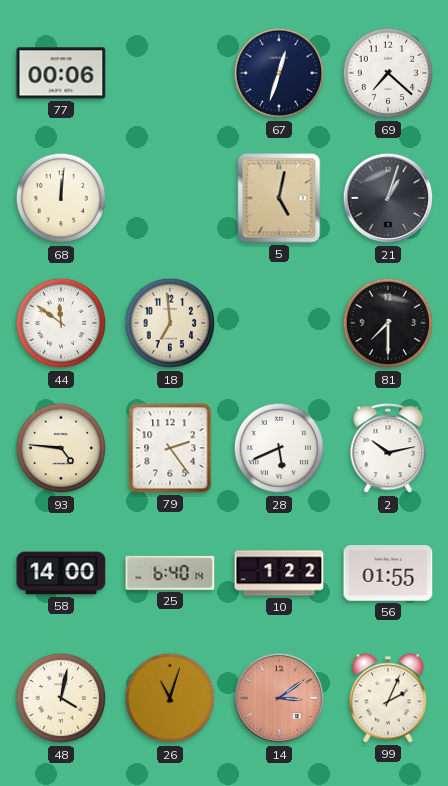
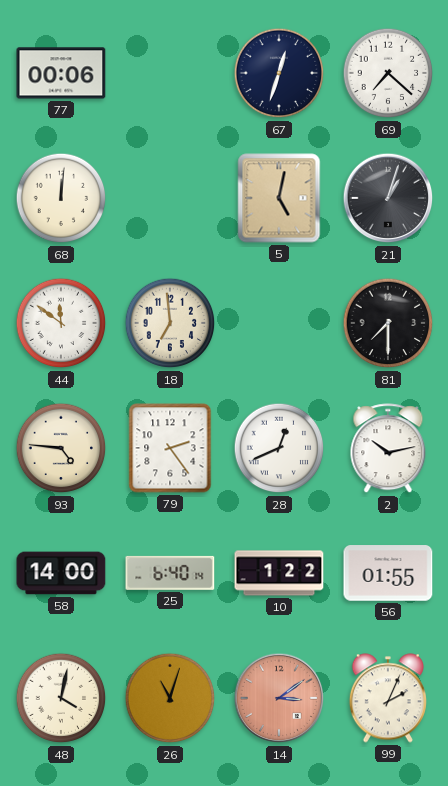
28: 5:41 -> 12:41
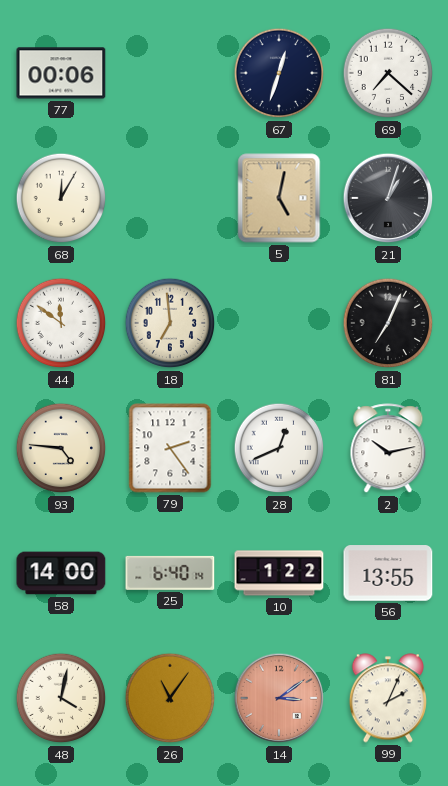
68: 12:01 -> 12:05
81: 7:30 -> 7:04
56: 01:55 -> 13:55
26: 11:03 -> 11:06
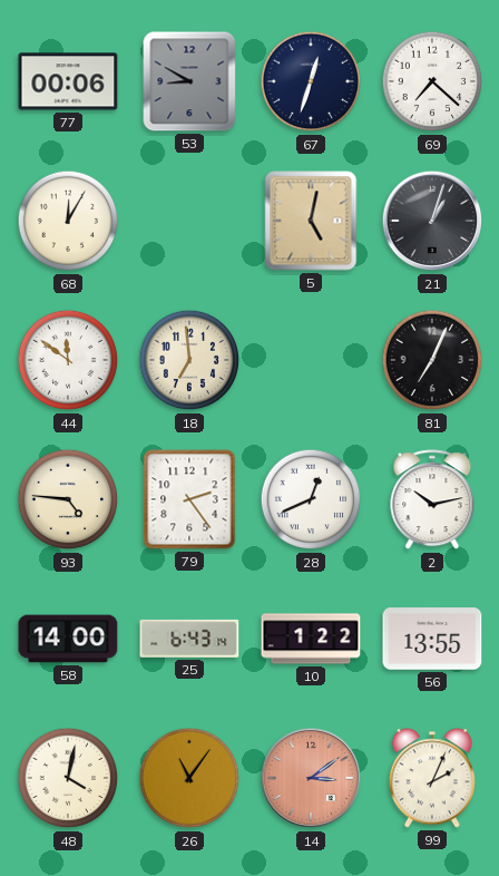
53: none -> 8:50
25: 6:40 -> 6:43
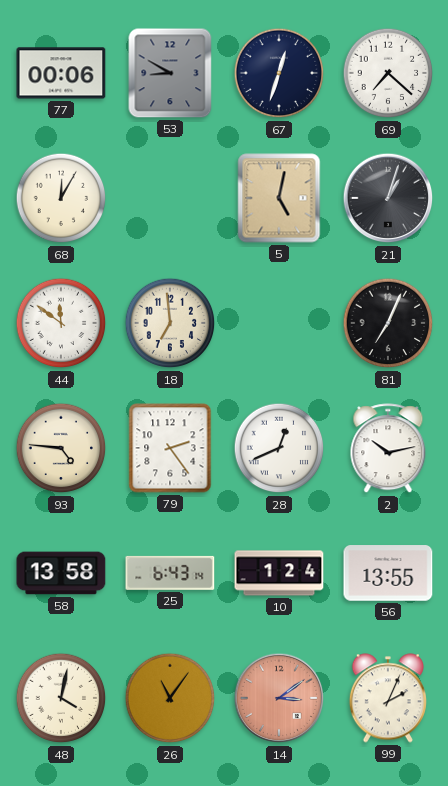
58: 14:00 -> 13:58
10: 1:22 -> 1:24
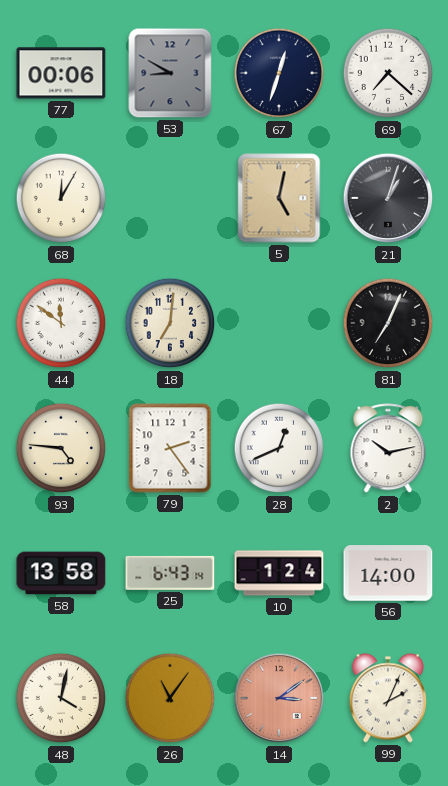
18: 6:59 -> 7:01
56: 13:55 -> 14:00
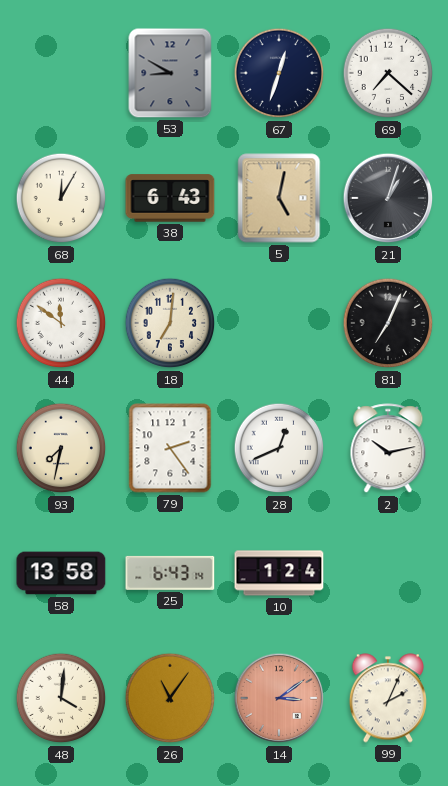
77: 00:06 -> none
38: none -> 6:43
93: 4:46 -> 7:32
56: 14:00 -> none
48: 4:02 -> 4:01
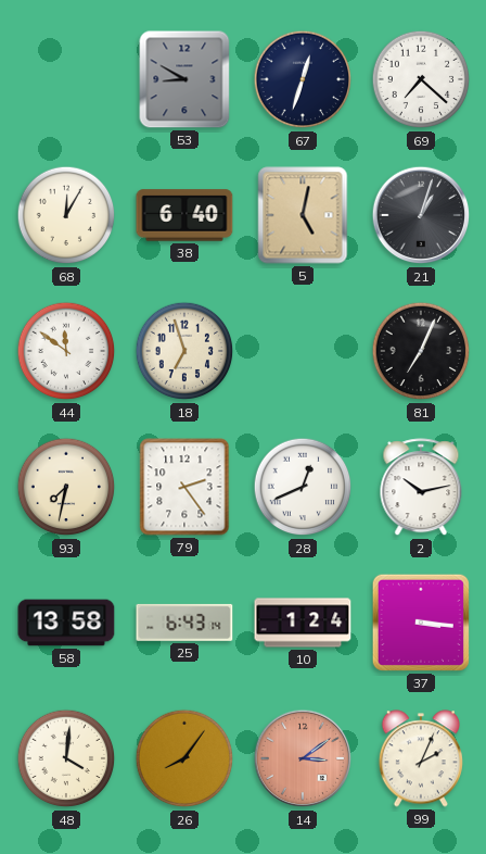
38: 6:43 -> 6:40
18: 7:01 -> 6:57
37: none -> 3:16
26: 11:06 -> 8:06
